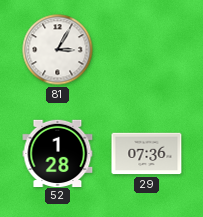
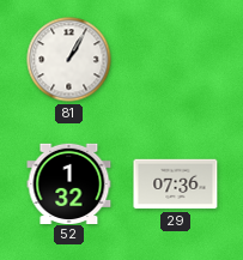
81: 3:05 -> 1:05
52: 1:28 -> 1:32
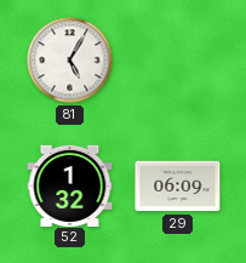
81: 1:05 -> 5:05
29: 07:36 -> 06:09
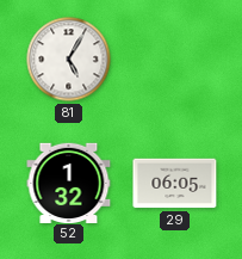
29: 06:09 -> 06:05
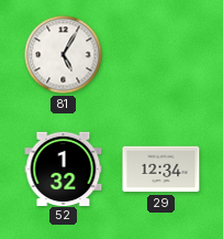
29: 06:05 -> 12:34
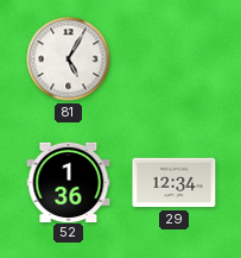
52: 1:32 -> 1:36
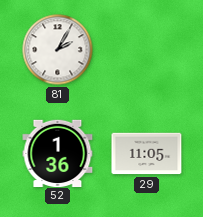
81: 5:05 -> 2:05
29: 12:34 -> 11:05
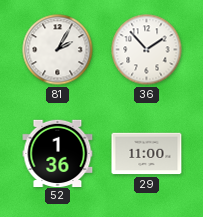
36: none -> 1:53
29: 11:05 -> 11:00
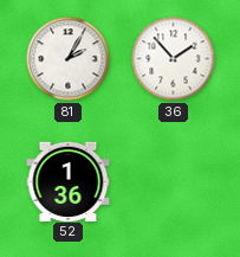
29: 11:00 -> none
